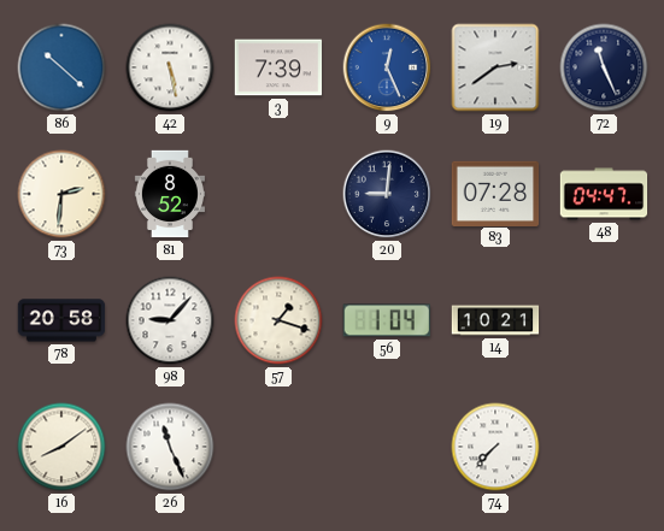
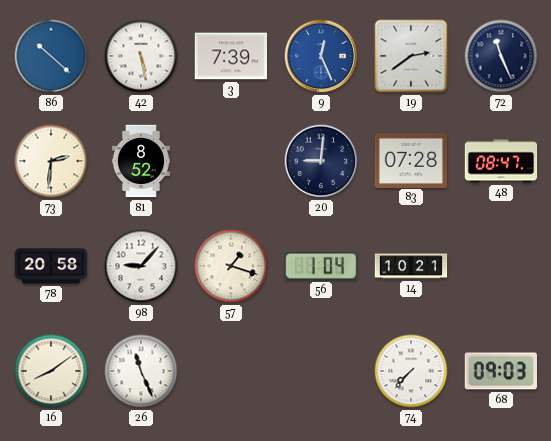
48: 04:47 -> 08:47
68: none -> 09:03
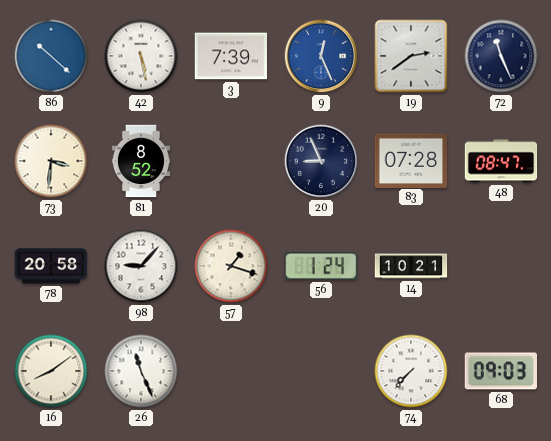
73: 2:31 -> 3:31
20: 9:01 -> 8:56
56: 1:04 -> 1:24
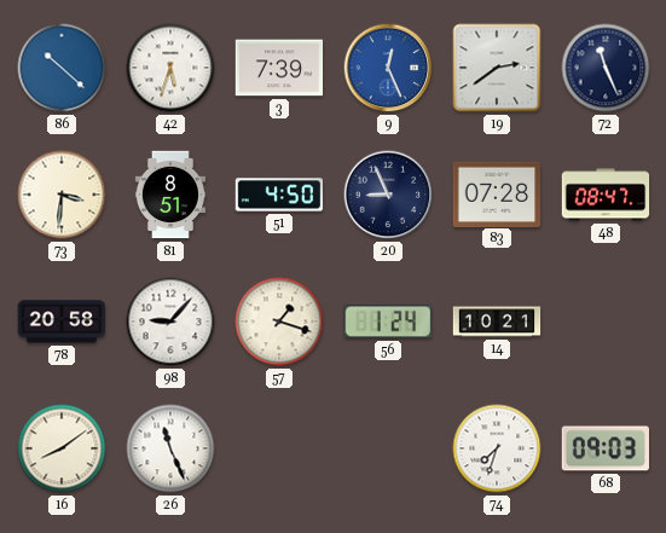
42: 5:28 -> 5:33
81: 8:52 -> 8:51
51: none -> 4:50
74: 7:37 -> 7:33
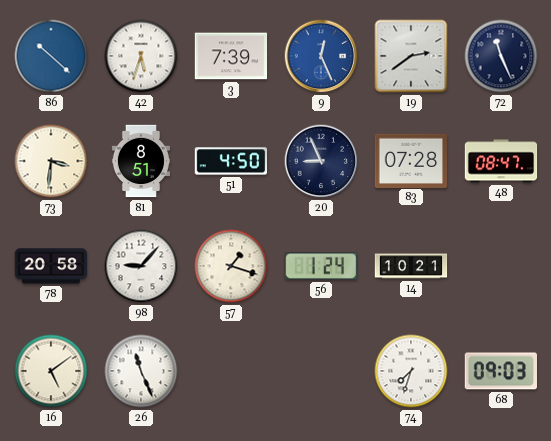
16: 8:09 -> 5:09
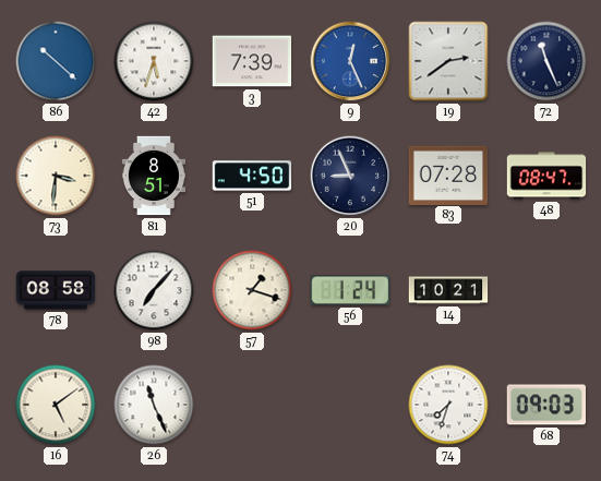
78: 20:58 -> 08:58
98: 9:07 -> 7:07
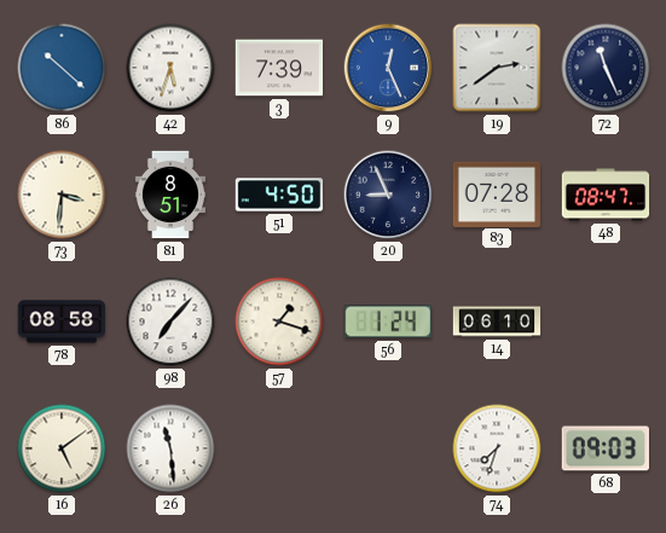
14: 10:21 -> 06:10
26: 11:26 -> 11:29
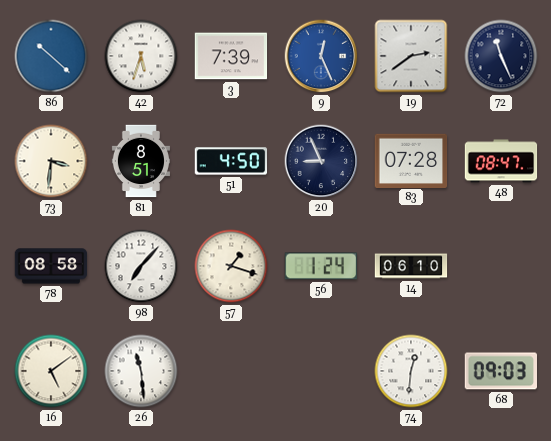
74: 7:33 -> 12:31
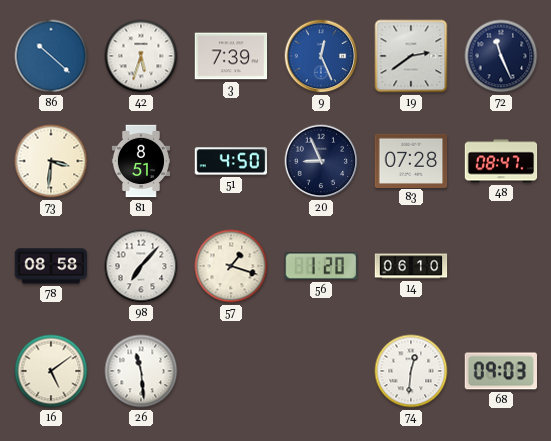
56: 1:24 -> 1:20
